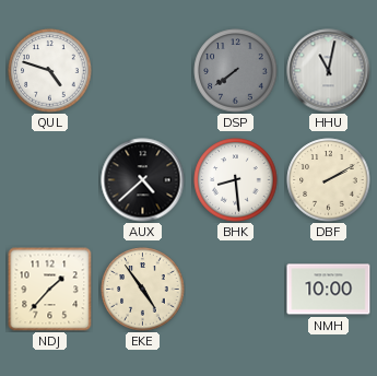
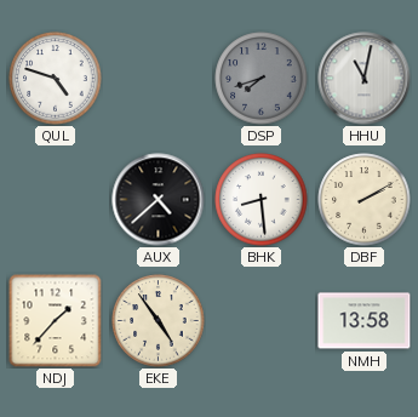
DSP: 7:39 -> 7:42
NMH: 10:00 -> 13:58
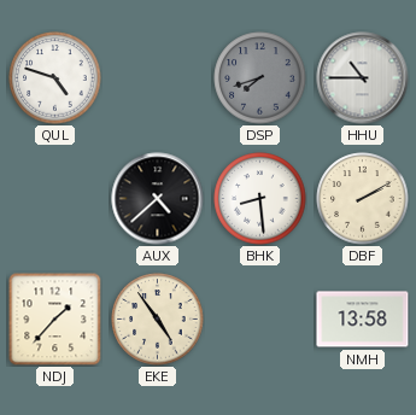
HHU: 11:02 -> 10:45
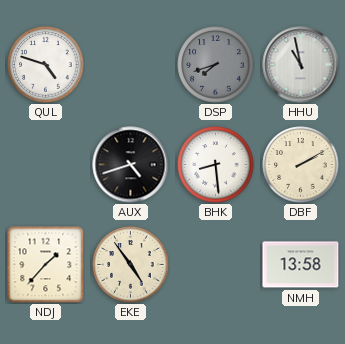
HHU: 10:45 -> 10:58
AUX: 4:38 -> 4:42
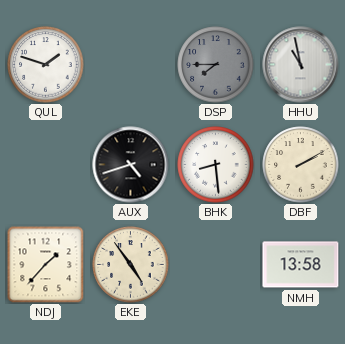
QUL: 4:48 -> 1:48
DSP: 7:42 -> 7:45
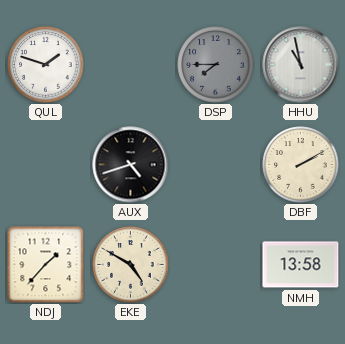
BHK: 8:29 -> none
EKE: 4:54 -> 4:50
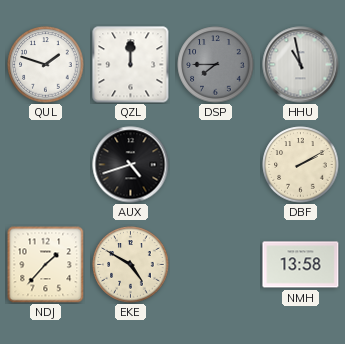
QZL: none -> 12:00
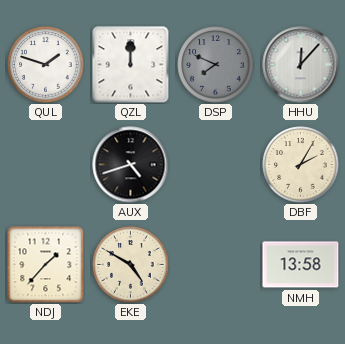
DSP: 7:45 -> 7:49
HHU: 10:58 -> 12:07
DBF: 2:10 -> 2:05
